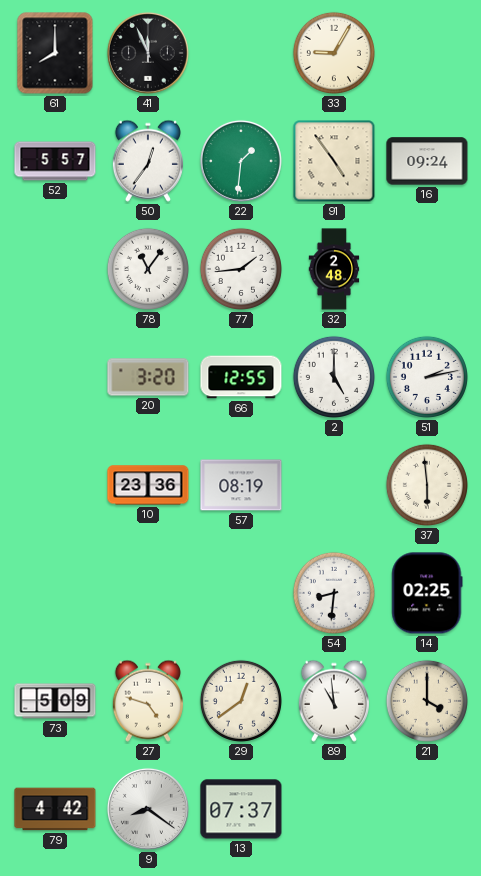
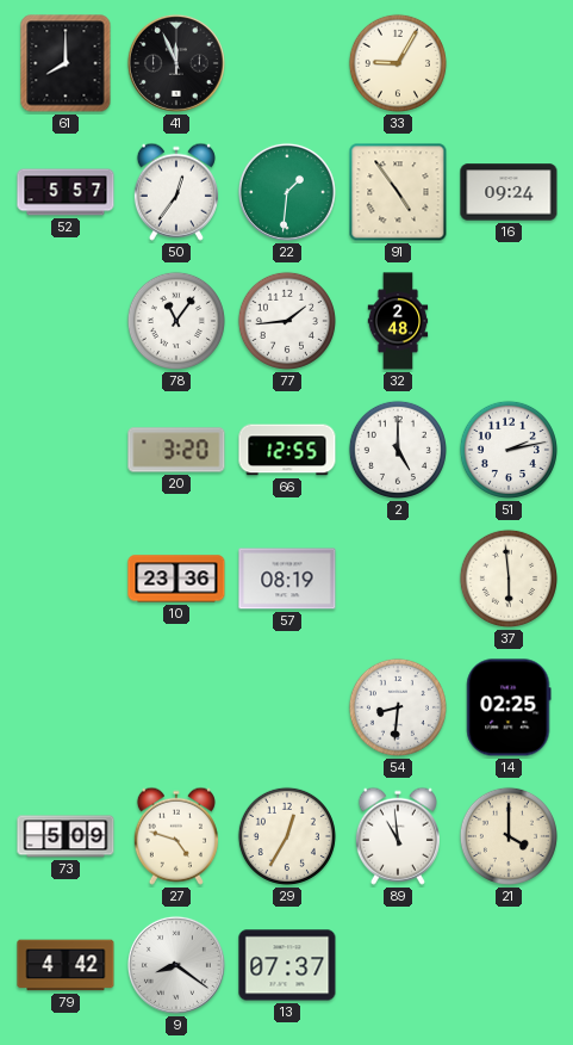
29: 12:39 -> 12:35
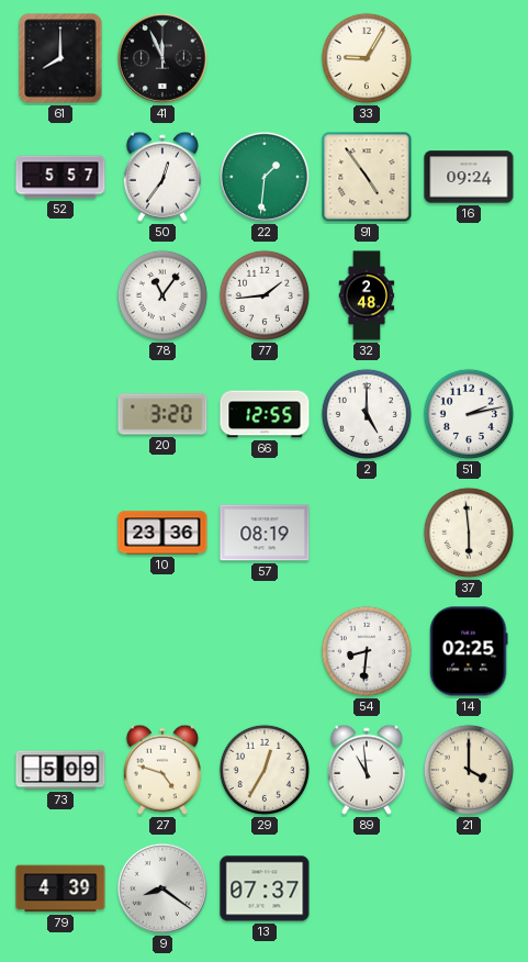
79: 4:42 -> 4:39
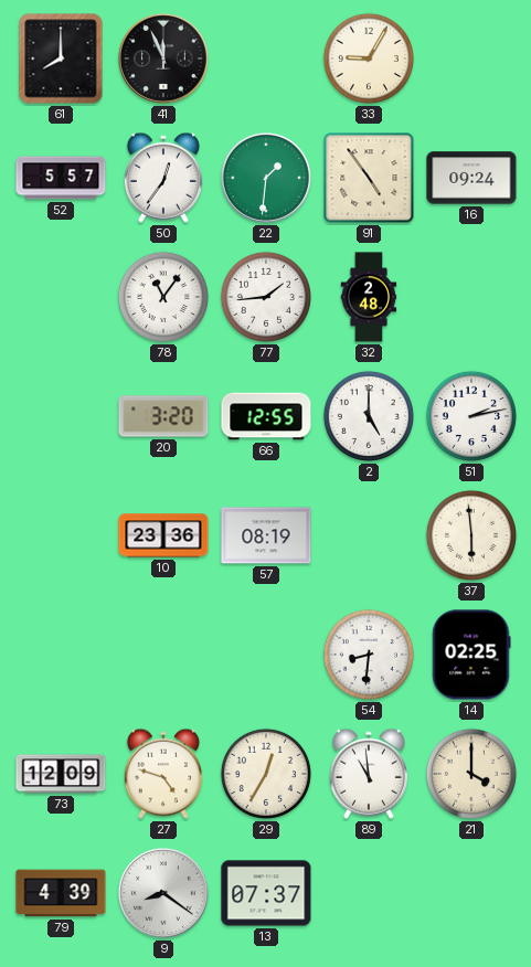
73: 5:09 -> 12:09
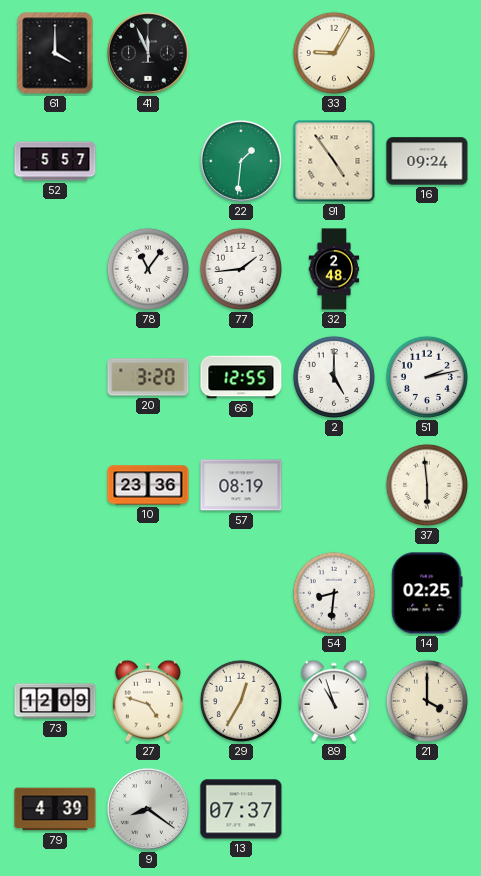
61: 8:00 -> 4:00
50: 12:36 -> none
89: 10:59 -> 10:57
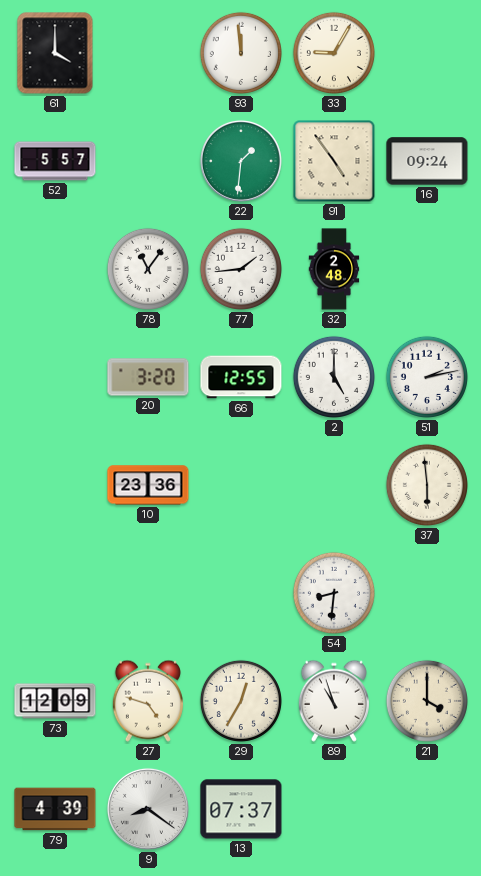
41: 11:56 -> none
93: none -> 11:59
57: 08:19 -> none
14: 02:25 -> none
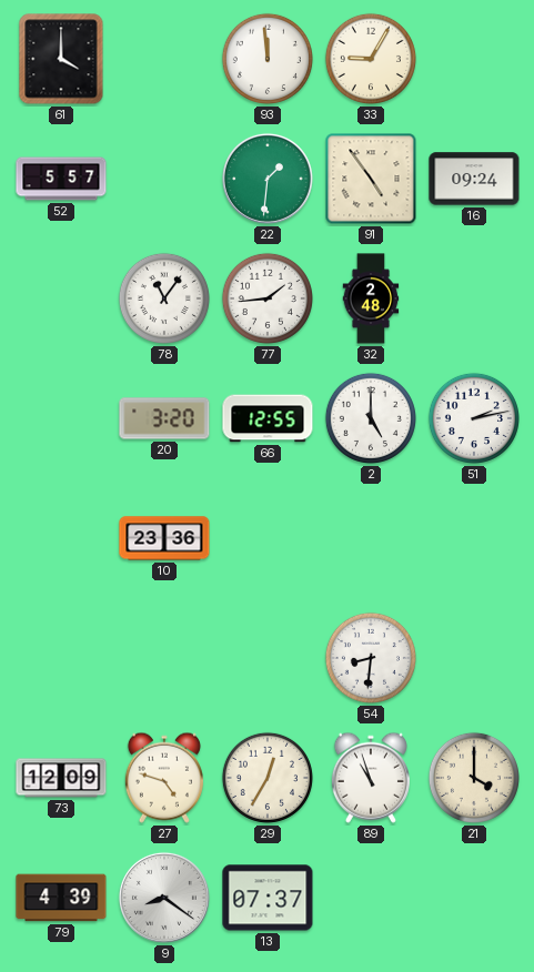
37: 5:59 -> none
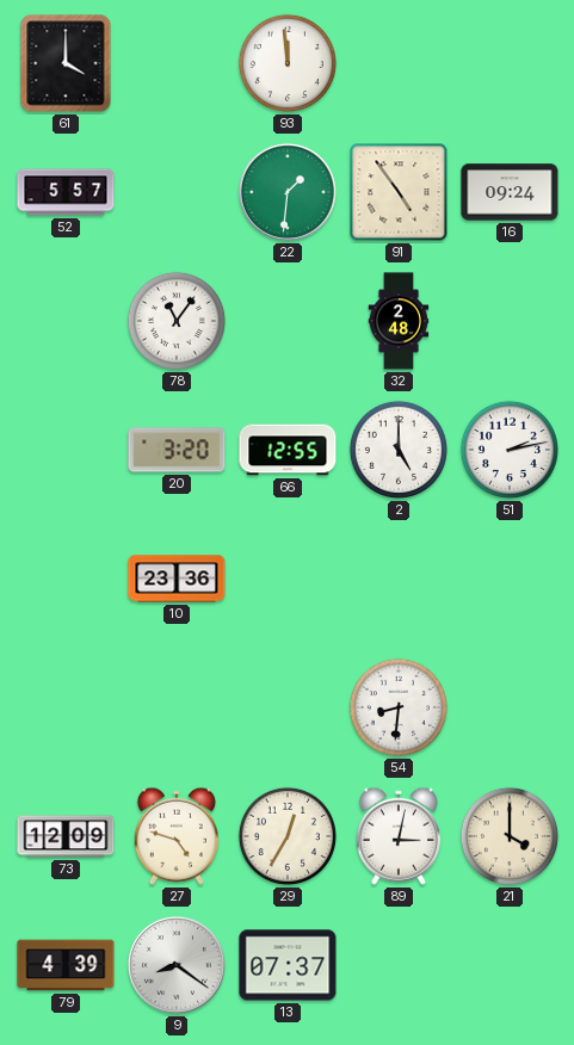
33: 9:05 -> none
77: 1:44 -> none
89: 10:57 -> 3:02
